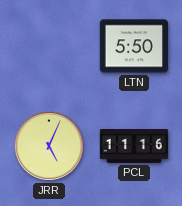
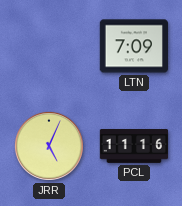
LTN: 5:50 -> 7:09
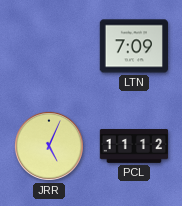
PCL: 11:16 -> 11:12
